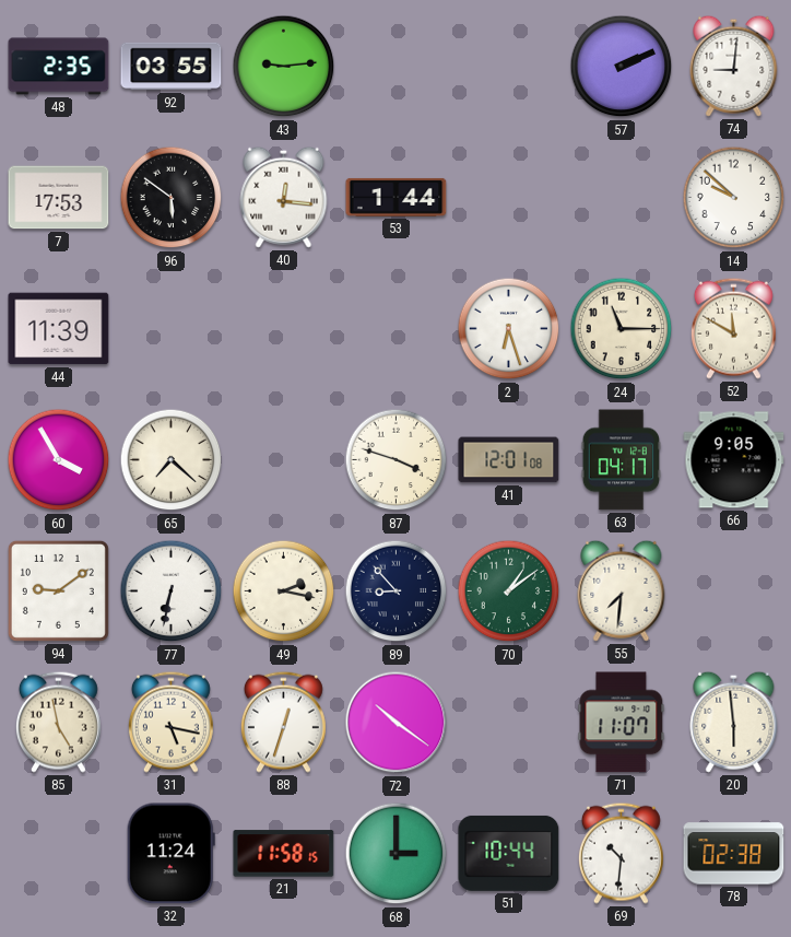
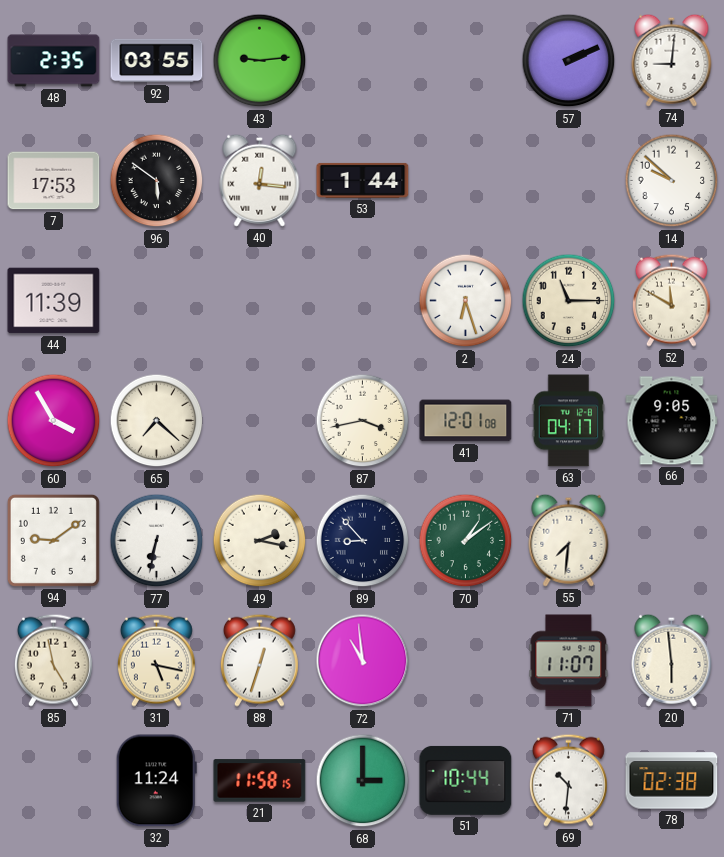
87: 3:48 -> 3:43
72: 10:21 -> 10:59
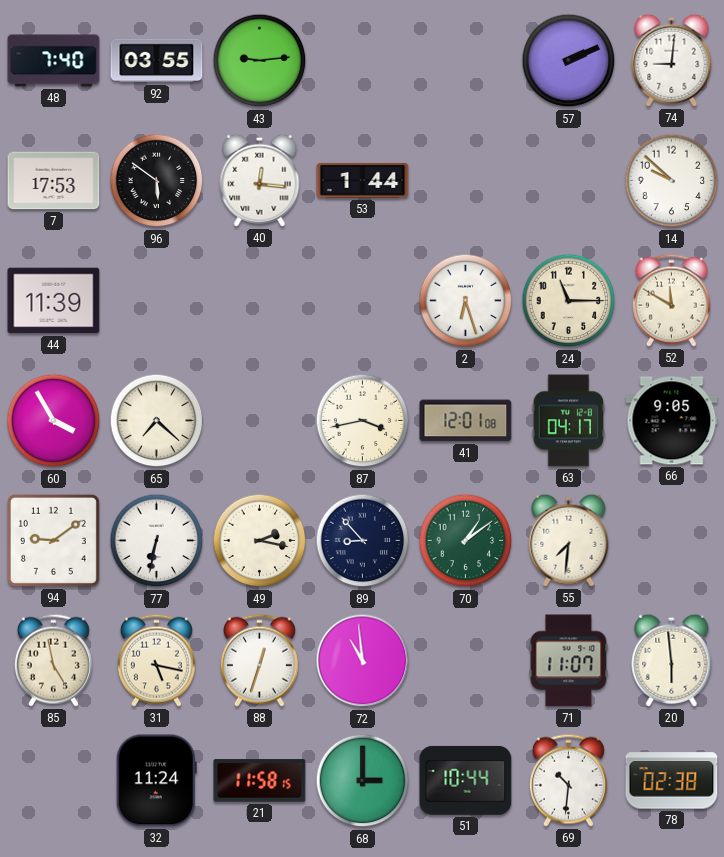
48: 2:35 -> 7:40
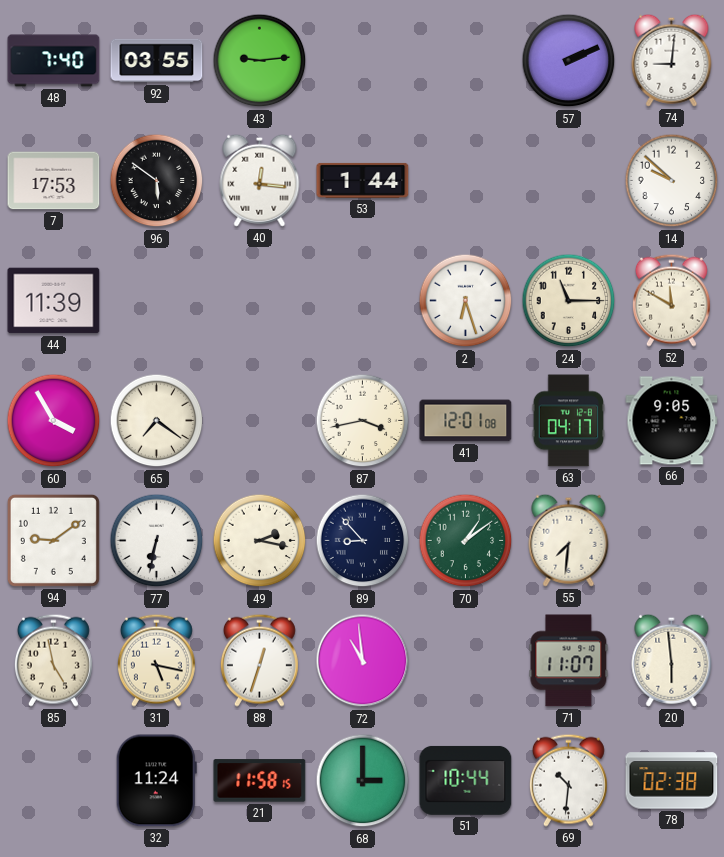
65: 7:22 -> 7:21
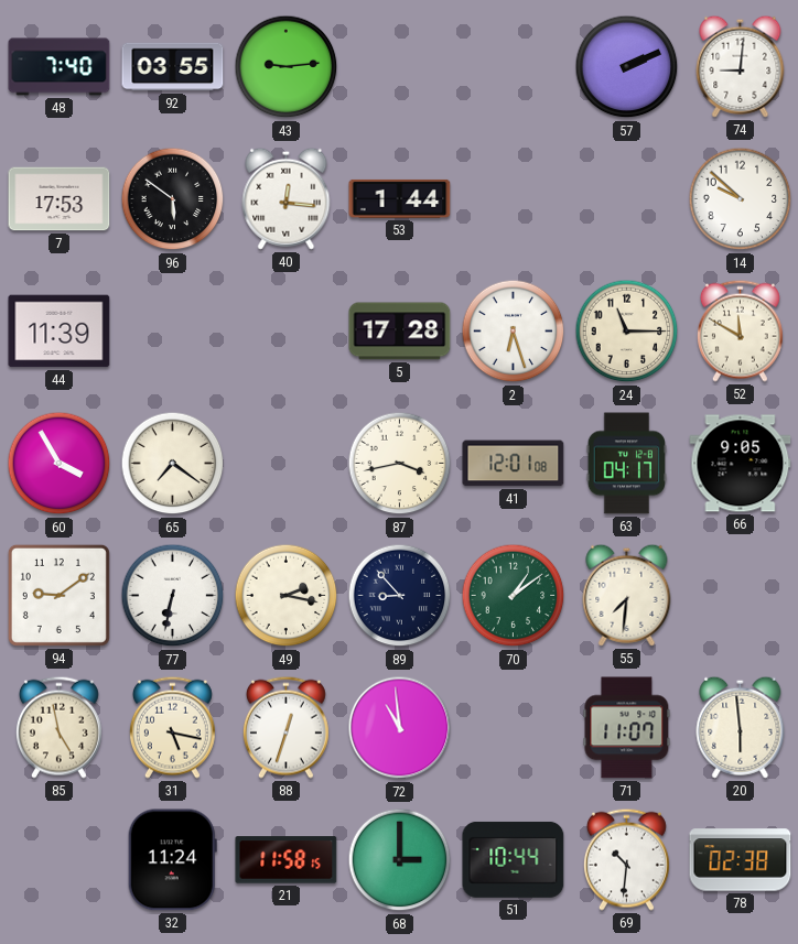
5: none -> 17:28
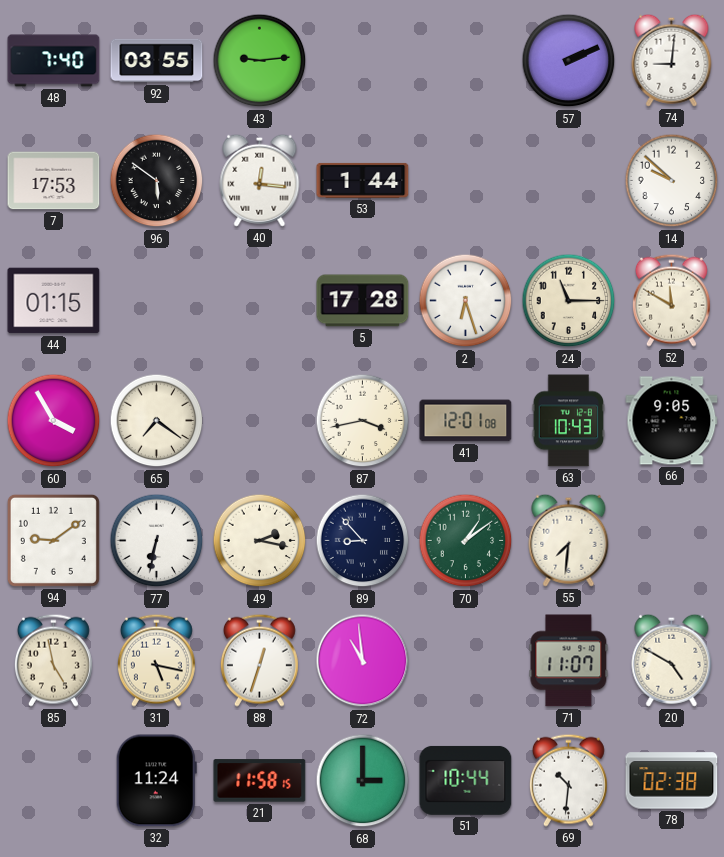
44: 11:39 -> 01:15
63: 04:17 -> 10:43
20: 5:59 -> 4:50
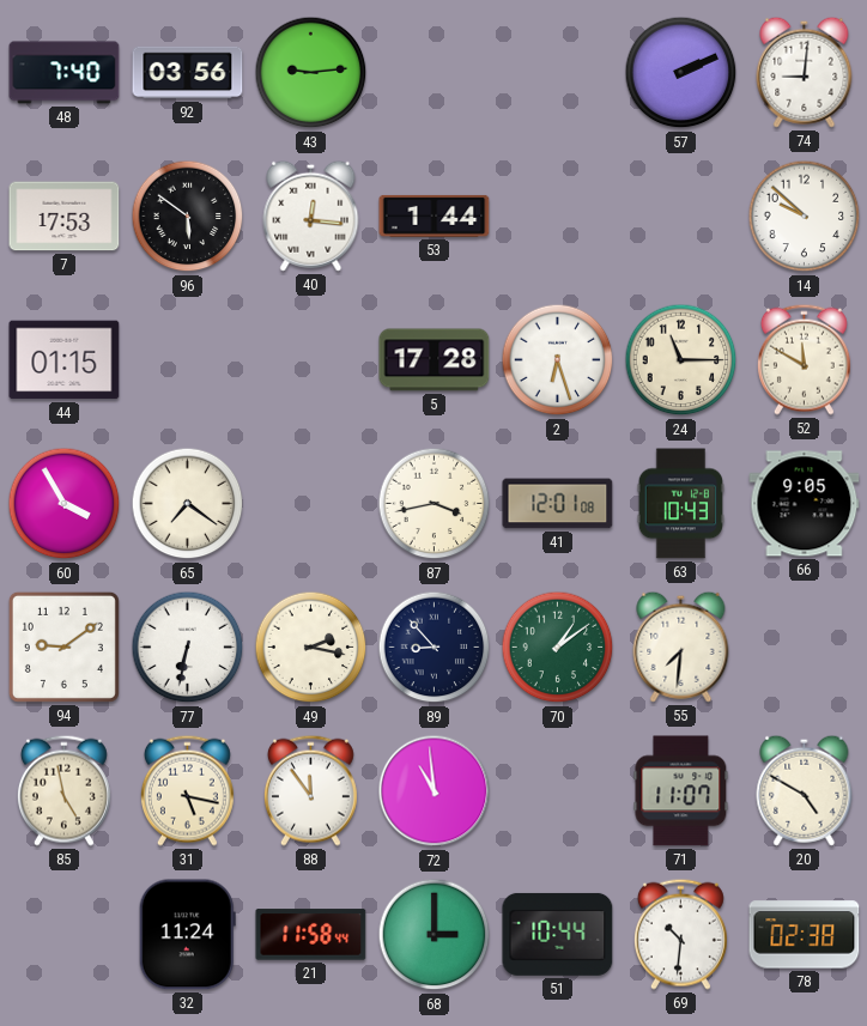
92: 03:55 -> 03:56
88: 12:33 -> 11:54
21: 11:58:15 -> 11:58:44
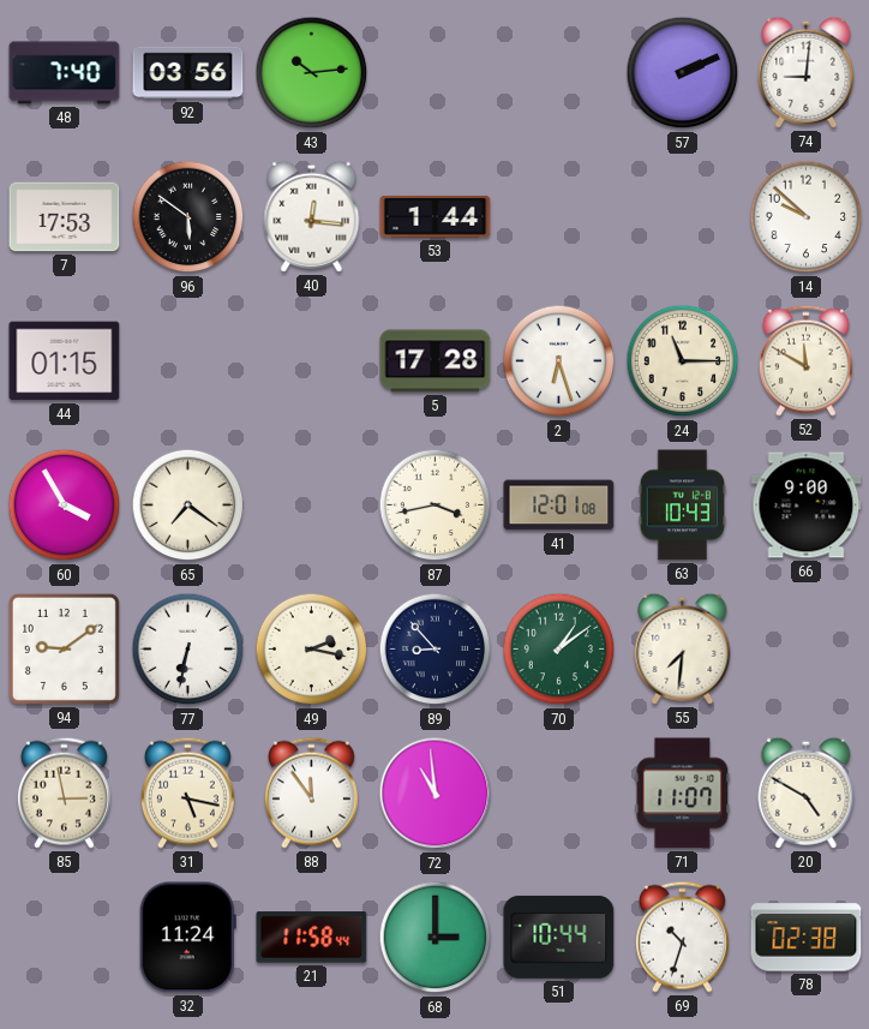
43: 9:14 -> 10:14
66: 9:05 -> 9:00
85: 4:58 -> 2:58
69: 10:31 -> 10:33
